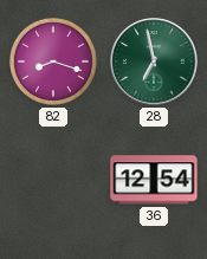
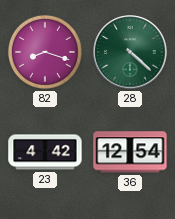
28: 6:58 -> 4:22
23: none -> 4:42
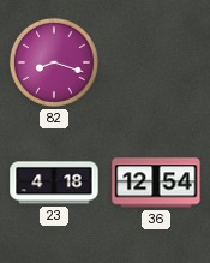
28: 4:22 -> none
23: 4:42 -> 4:18
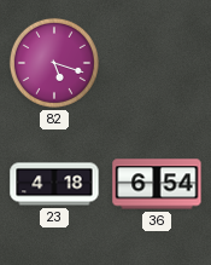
82: 8:18 -> 5:18
36: 12:54 -> 6:54
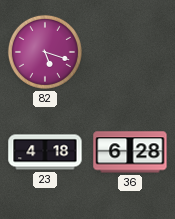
36: 6:54 -> 6:28
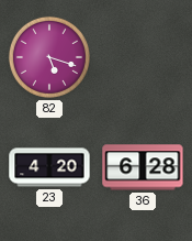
23: 4:18 -> 4:20
